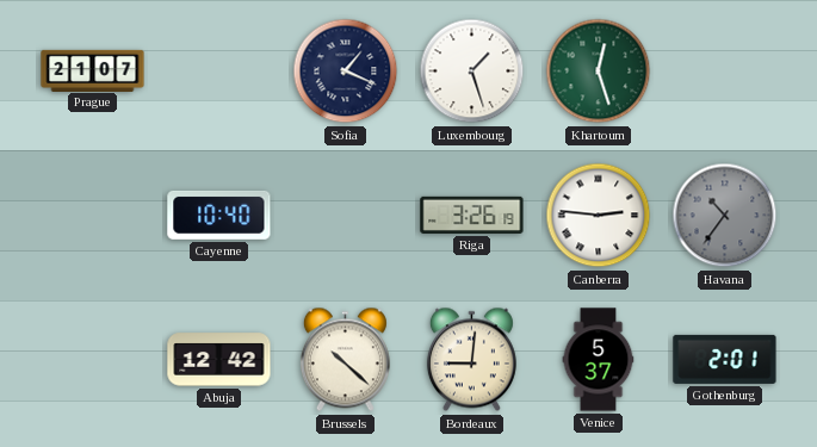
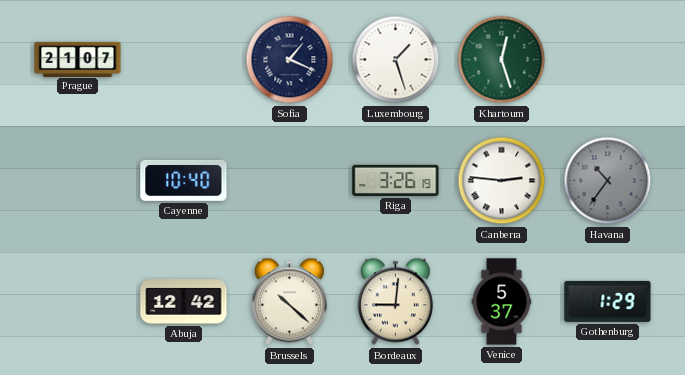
Gothenburg: 2:01 -> 1:29
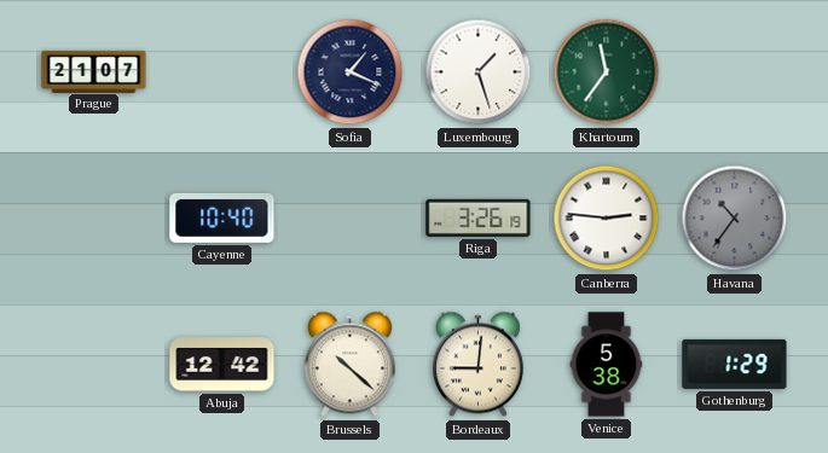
Khartoum: 12:27 -> 11:36
Venice: 5:37 -> 5:38
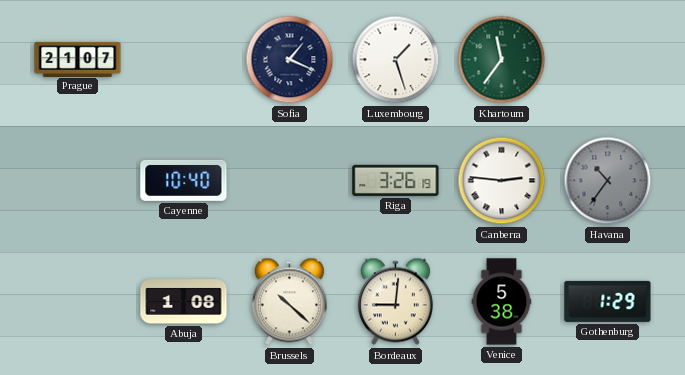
Abuja: 12:42 -> 1:08
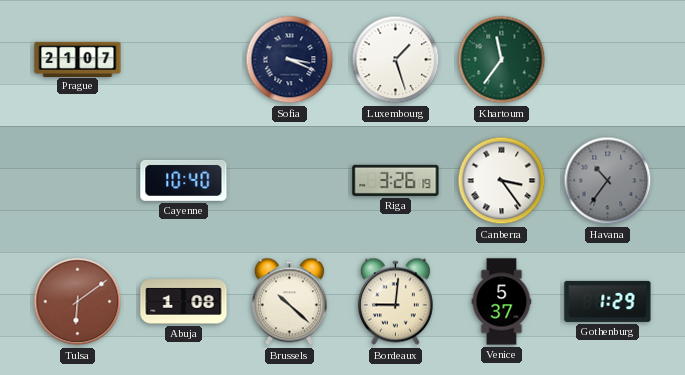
Sofia: 1:19 -> 3:19
Canberra: 2:46 -> 3:24
Tulsa: none -> 6:09
Venice: 5:38 -> 5:37
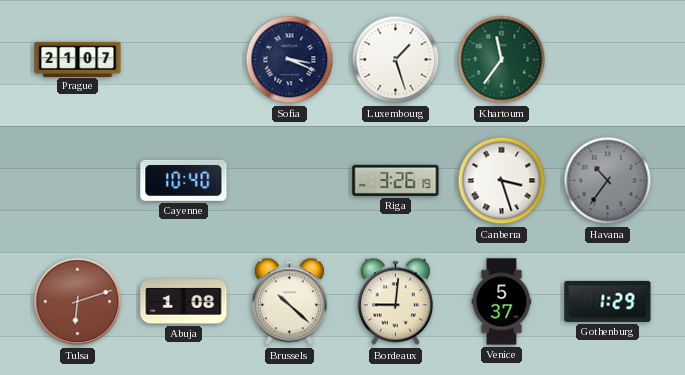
Canberra: 3:24 -> 3:27
Tulsa: 6:09 -> 6:12
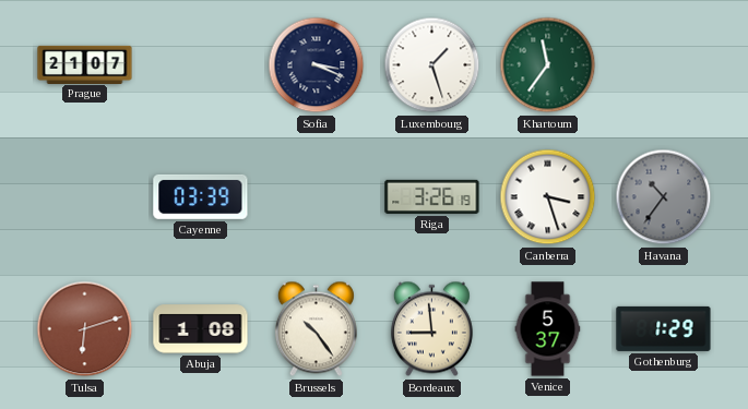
Cayenne: 10:40 -> 03:39
Brussels: 10:22 -> 10:24
Bordeaux: 9:01 -> 8:59
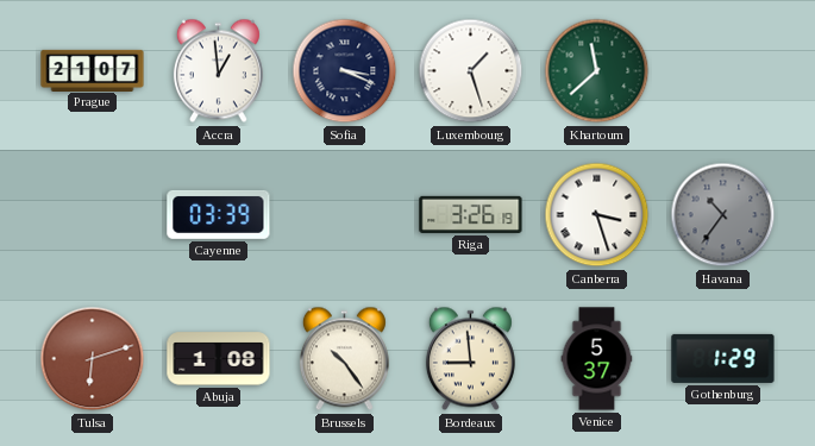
Accra: none -> 12:59
Khartoum: 11:36 -> 11:38
